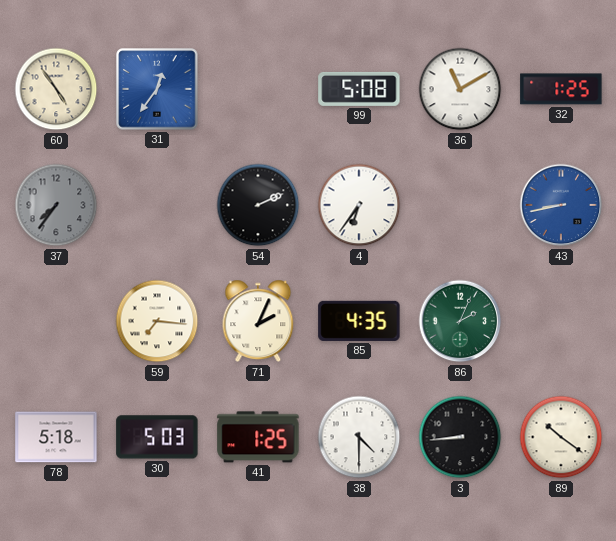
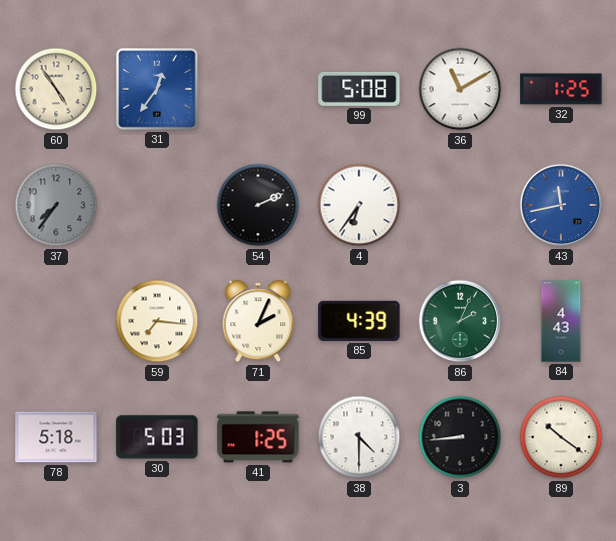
43: 8:43 -> 11:43
85: 4:35 -> 4:39
84: none -> 4:43
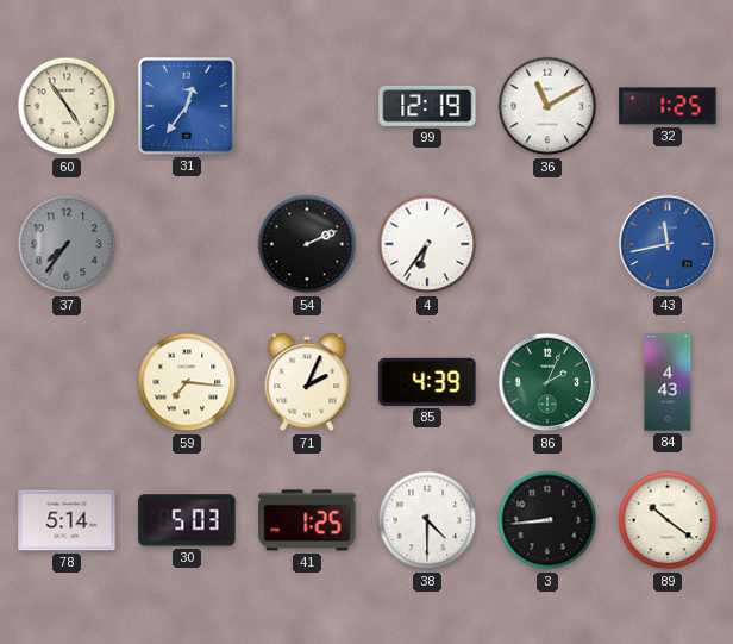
99: 5:08 -> 12:19
78: 5:18 -> 5:14
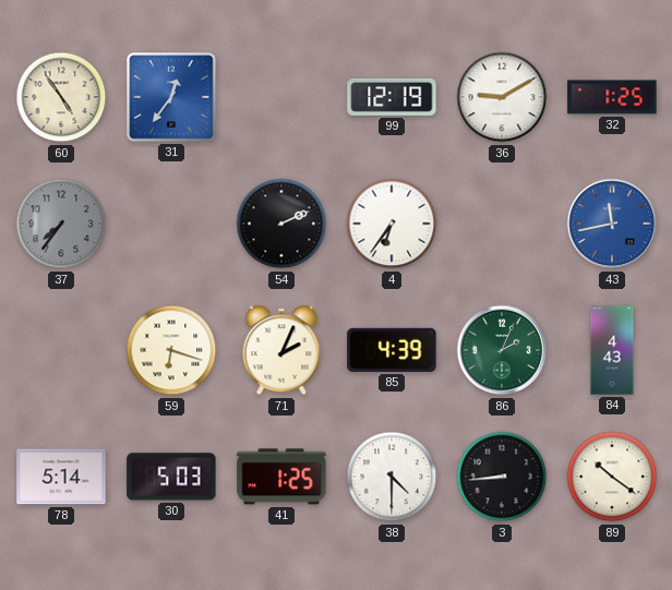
36: 11:10 -> 9:10
59: 7:16 -> 6:18
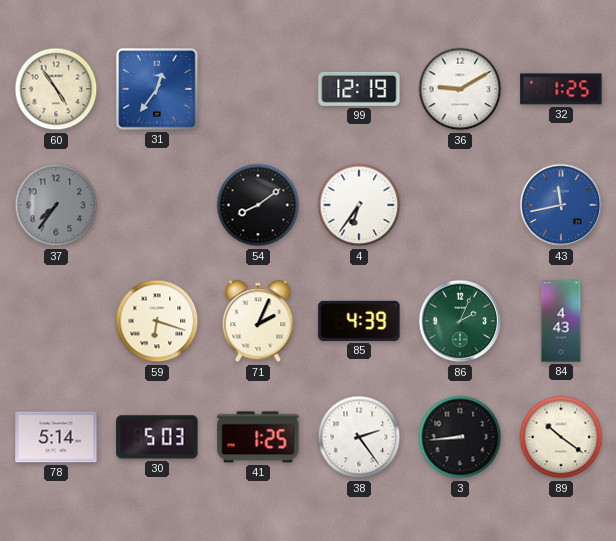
54: 2:11 -> 8:09
38: 4:30 -> 2:24
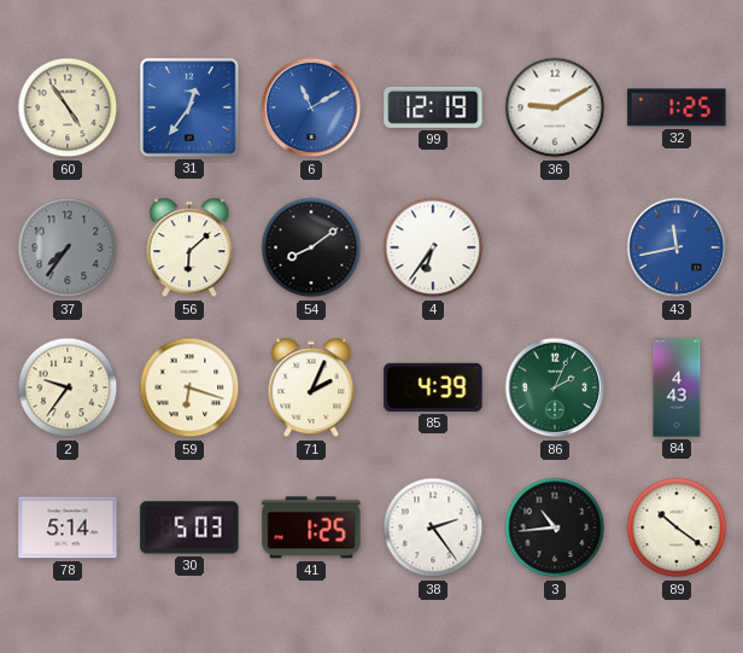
6: none -> 11:10
56: none -> 6:08
2: none -> 9:36
3: 8:44 -> 10:44
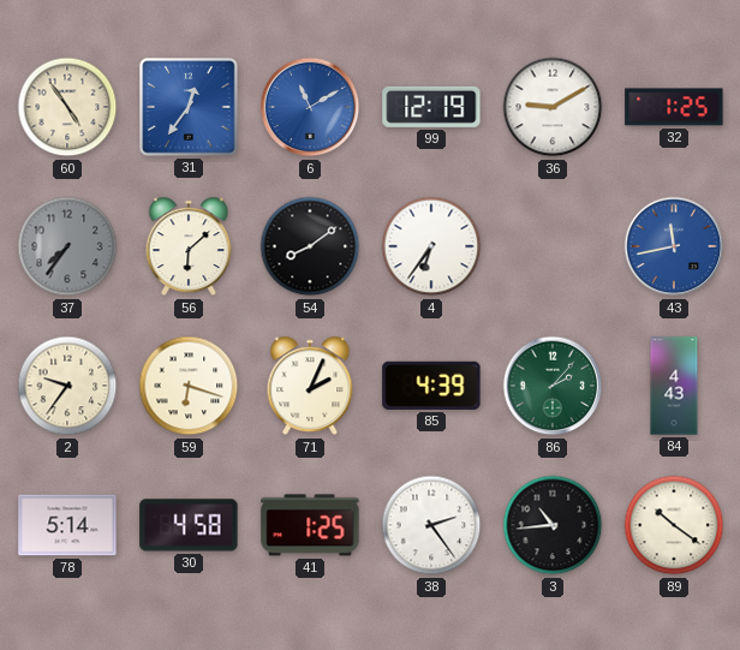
86: 2:04 -> 2:07
30: 5:03 -> 4:58
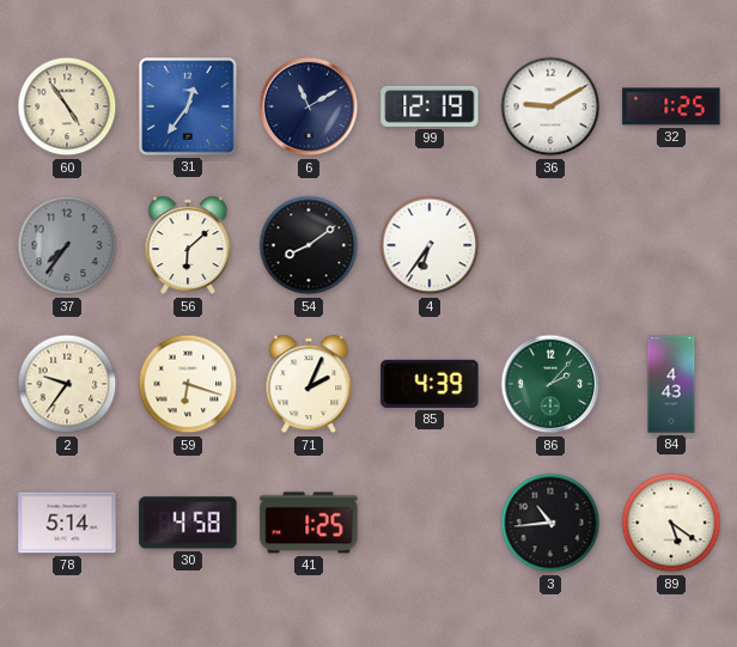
6 dial: blue -> navy
43: 11:43 -> none
38: 2:24 -> none
89: 10:21 -> 5:21
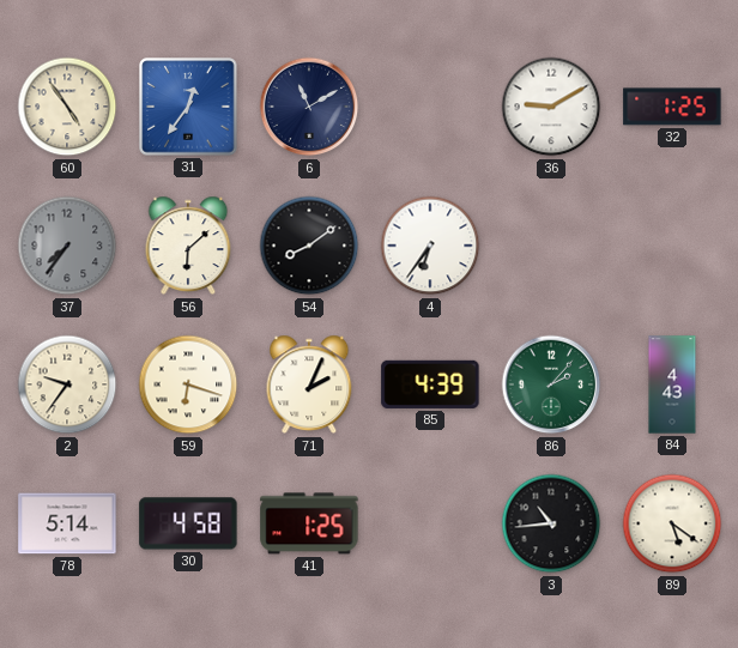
99: 12:19 -> none
